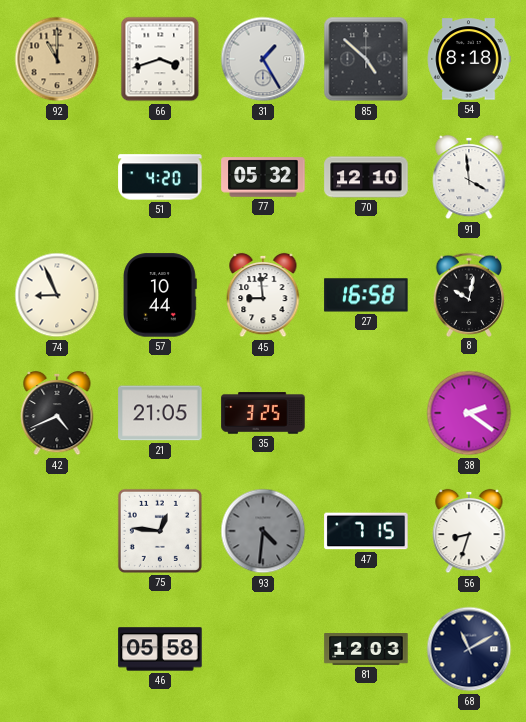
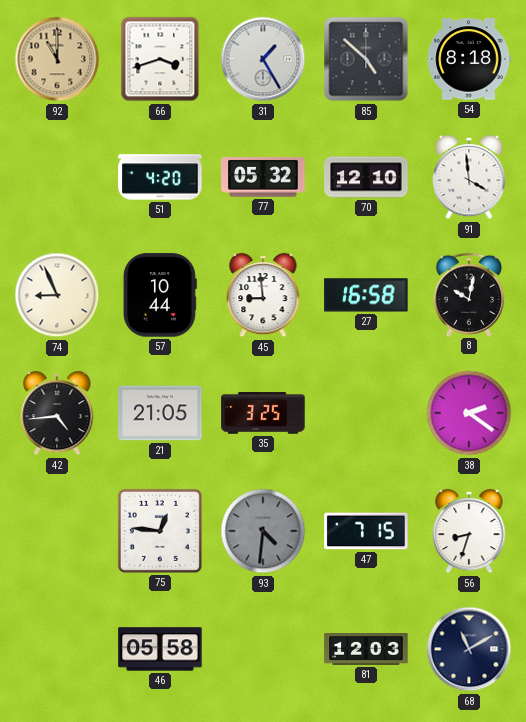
42: 4:41 -> 4:44
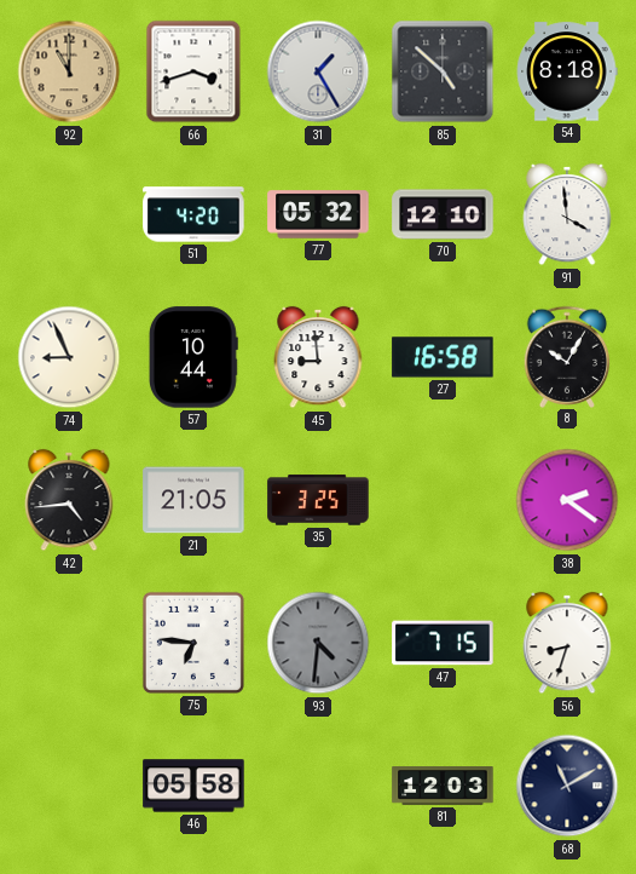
8: 10:02 -> 10:05
75: 12:46 -> 6:46
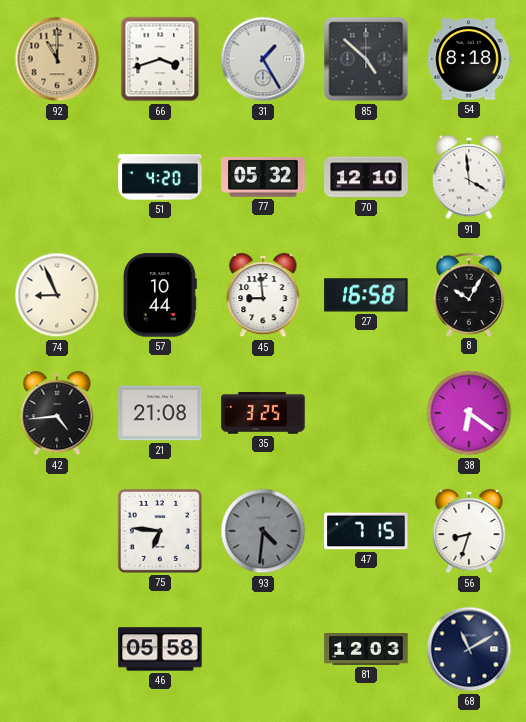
21: 21:05 -> 21:08
38: 2:21 -> 6:21
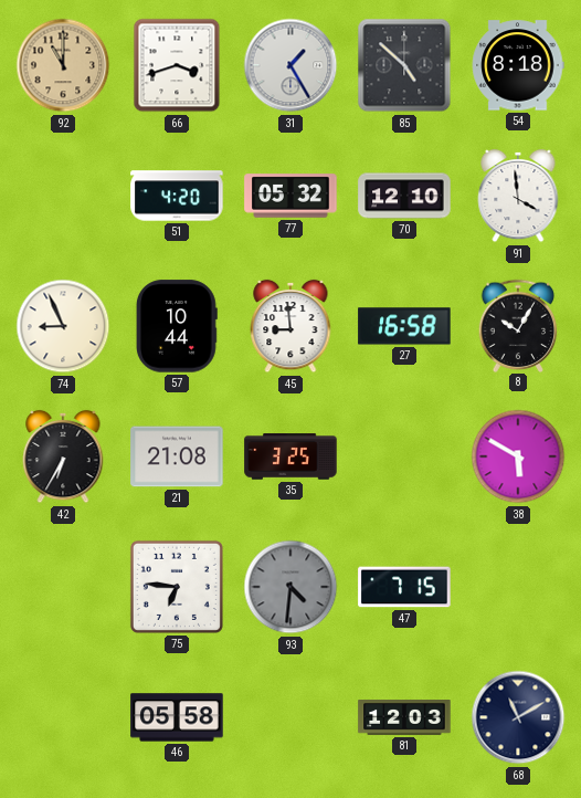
42: 4:44 -> 6:35
38: 6:21 -> 5:50
56: 8:33 -> none
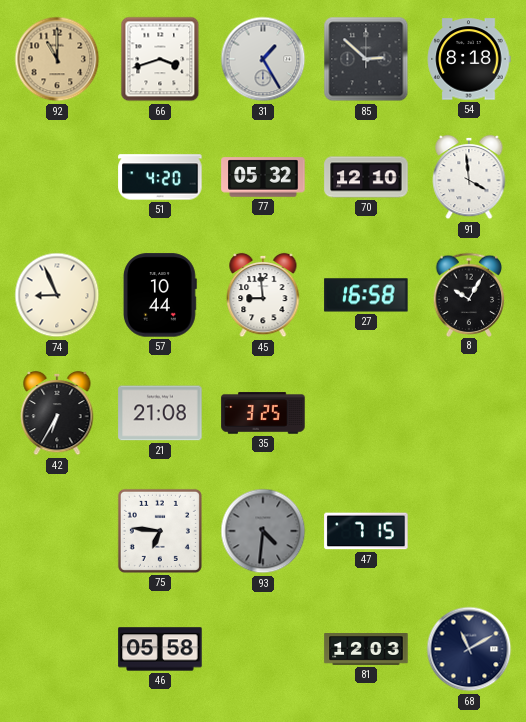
85: 4:52 -> 2:52
38: 5:50 -> none
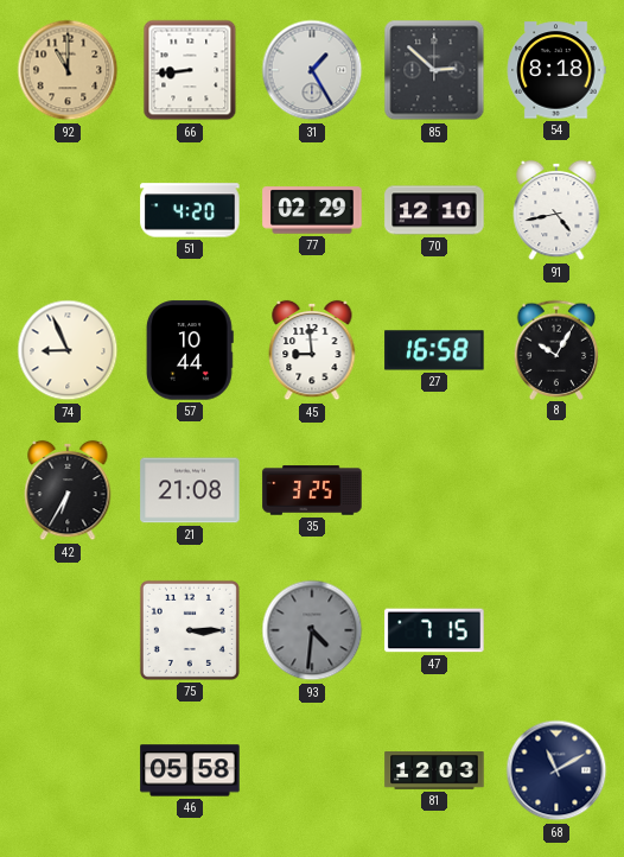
66: 3:42 -> 8:44
77: 05:32 -> 02:29
91: 3:59 -> 4:43
75: 6:46 -> 3:15
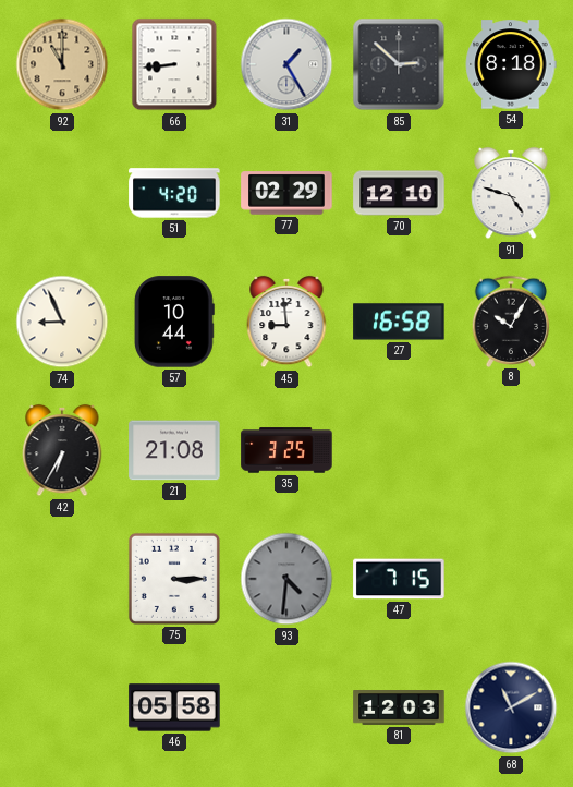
91: 4:43 -> 4:48
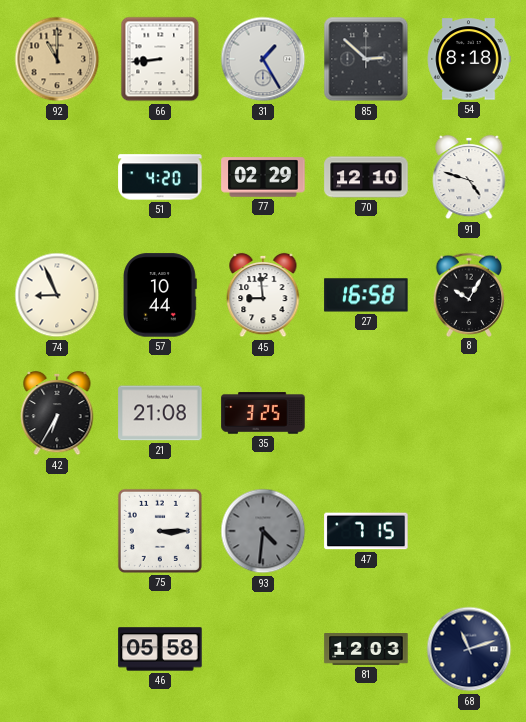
68: 11:10 -> 11:12
